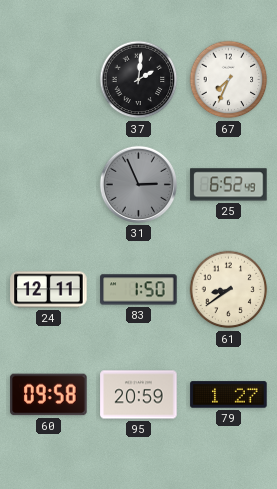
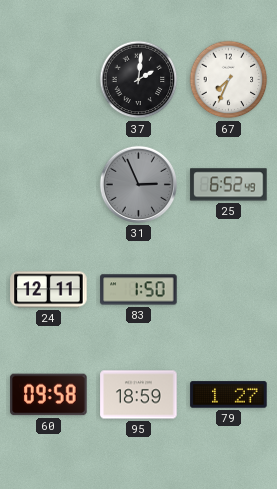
61: 8:39 -> none
95: 20:59 -> 18:59
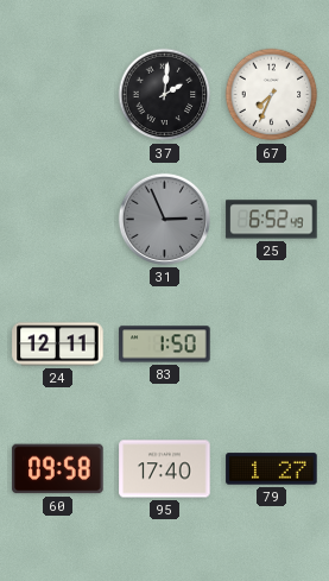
95: 18:59 -> 17:40
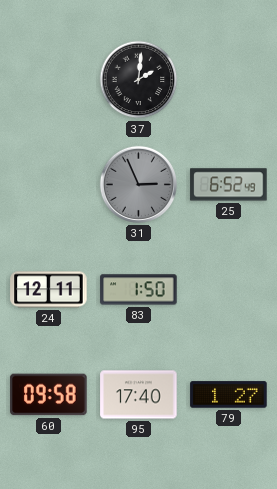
67: 7:34 -> none
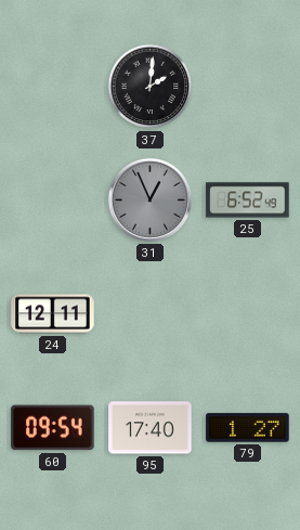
31: 2:56 -> 12:56
83: 1:50 -> none
60: 09:58 -> 09:54
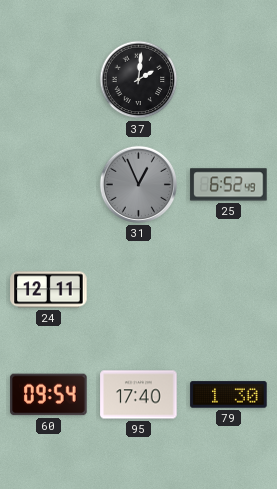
79: 1:27 -> 1:30
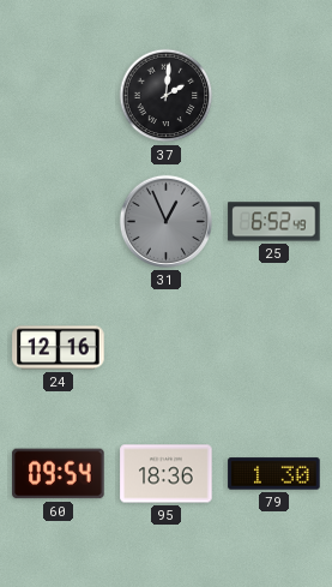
24: 12:11 -> 12:16
95: 17:40 -> 18:36
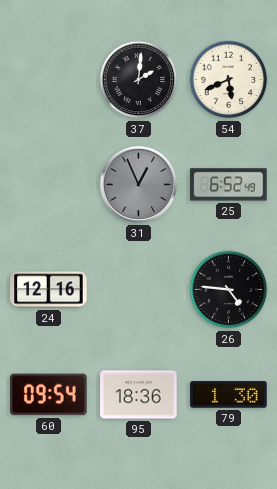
54: none -> 5:41
26: none -> 4:46
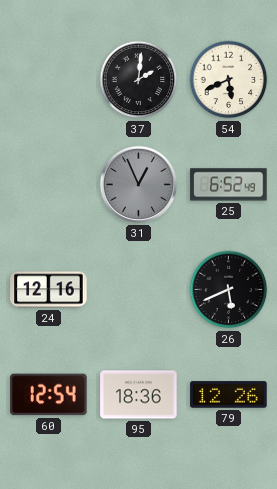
26: 4:46 -> 5:41
60: 09:54 -> 12:54
79: 1:30 -> 12:26
